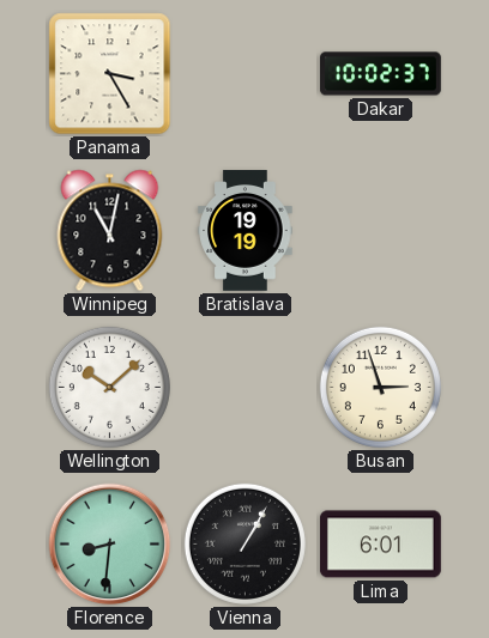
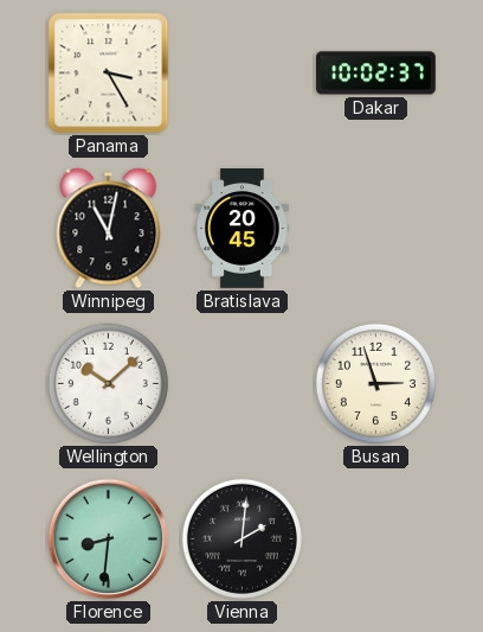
Bratislava: 19:19 -> 20:45
Vienna: 1:05 -> 2:01
Lima: 6:01 -> none
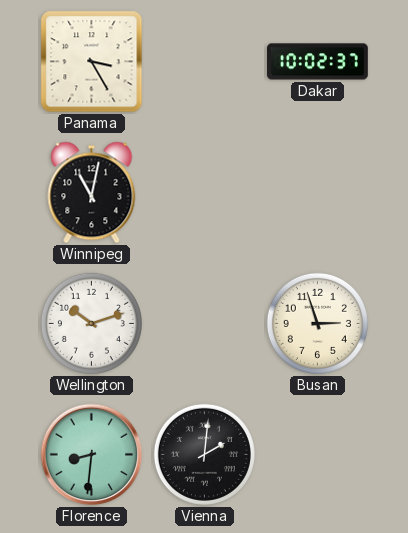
Bratislava: 20:45 -> none
Wellington: 10:08 -> 10:12
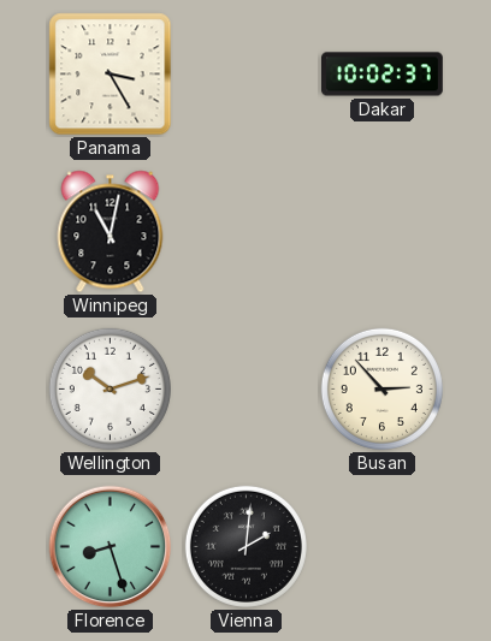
Busan: 2:57 -> 2:53
Florence: 8:31 -> 8:27
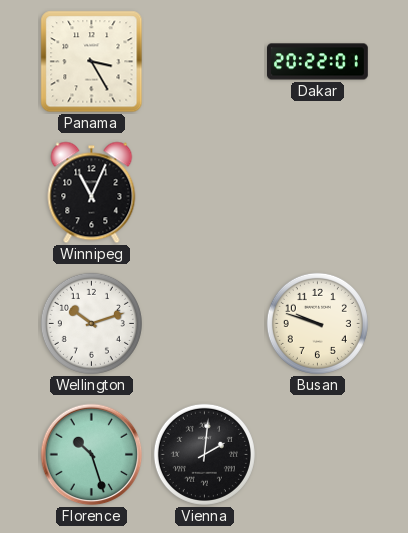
Dakar: 10:02 -> 20:22
Winnipeg: 11:02 -> 11:04
Busan: 2:53 -> 9:48
Florence: 8:27 -> 10:27
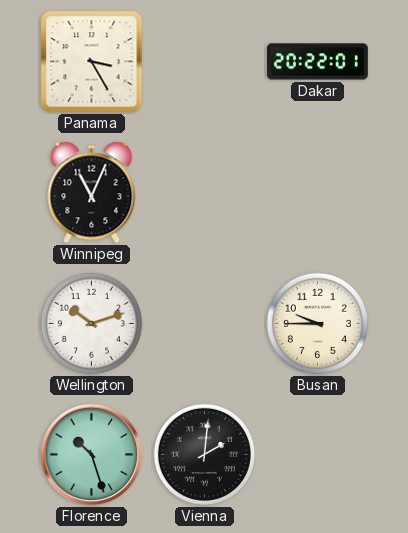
Busan: 9:48 -> 9:45
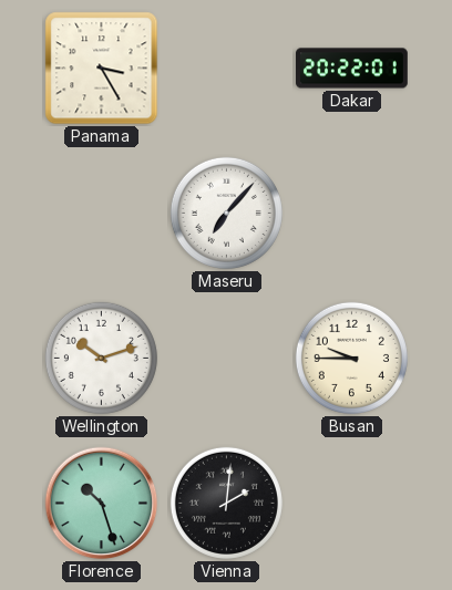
Winnipeg: 11:04 -> none
Maseru: none -> 7:07
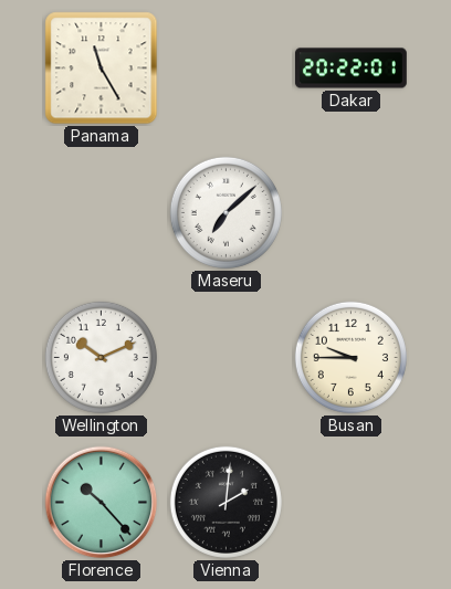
Panama: 3:25 -> 11:25
Maseru: 7:07 -> 7:08
Wellington: 10:12 -> 10:11
Florence: 10:27 -> 10:23
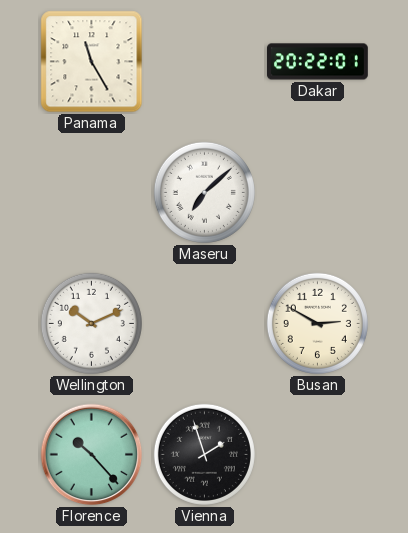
Busan: 9:45 -> 2:50
Vienna: 2:01 -> 1:57
